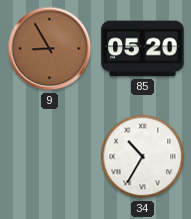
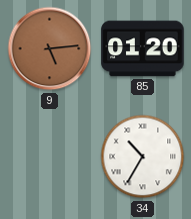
9: 8:55 -> 5:14
85: 05:20 -> 01:20
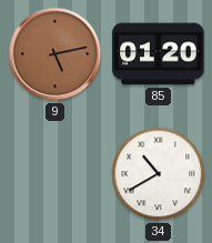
9: 5:14 -> 5:13
34: 10:35 -> 10:40
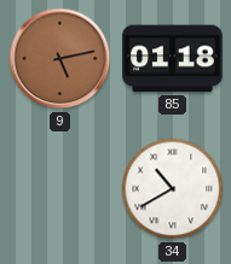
85: 01:20 -> 01:18
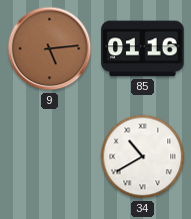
9: 5:13 -> 5:14
85: 01:18 -> 01:16
